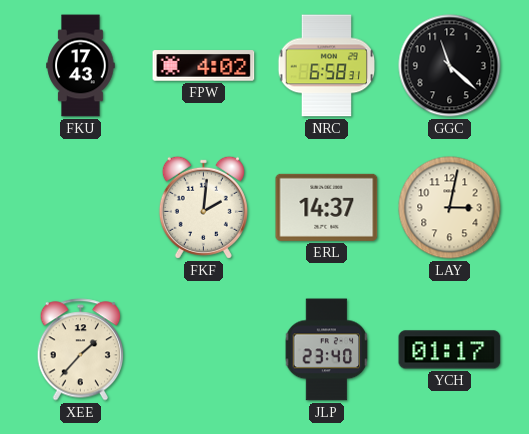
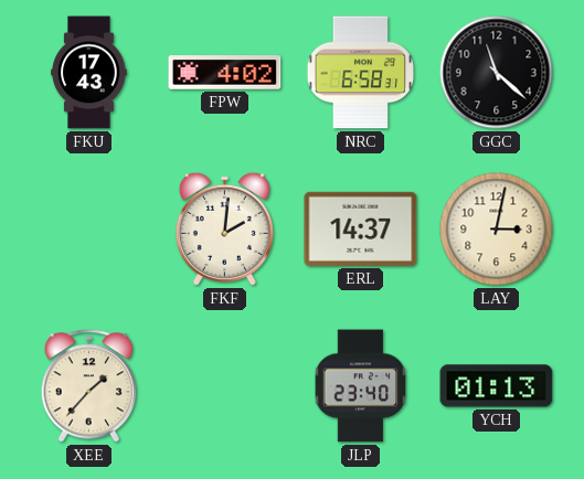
YCH: 01:17 -> 01:13
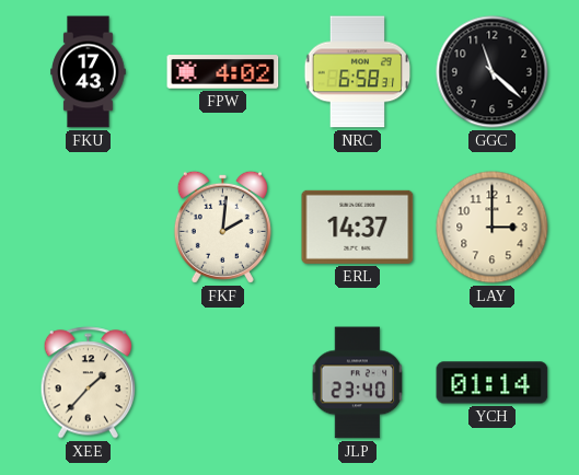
LAY: 3:02 -> 3:00
YCH: 01:13 -> 01:14
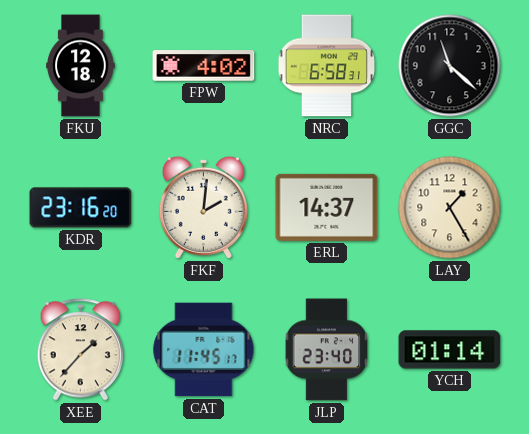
FKU: 17:43 -> 12:18
KDR: none -> 23:16
LAY: 3:00 -> 1:25
CAT: none -> 11:45
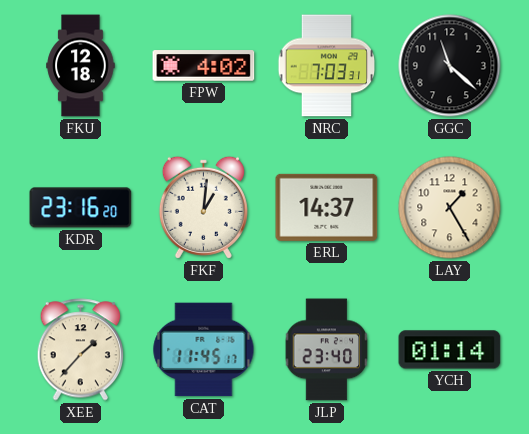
NRC: 6:58 -> 7:03
FKF: 2:01 -> 1:01
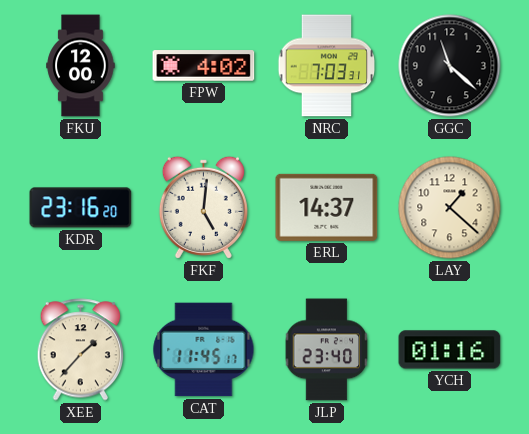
FKU: 12:18 -> 12:00
FKF: 1:01 -> 5:01
LAY: 1:25 -> 1:22
YCH: 01:14 -> 01:16
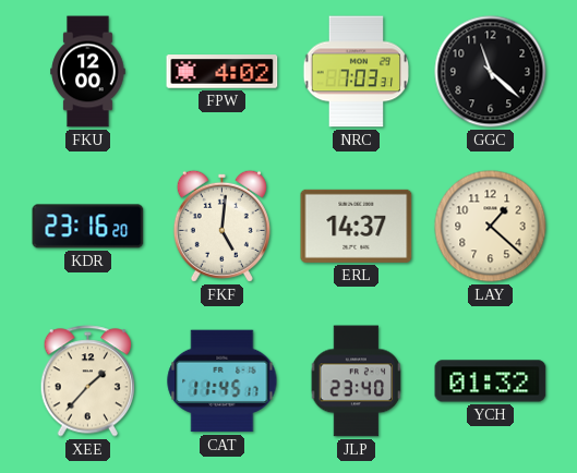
YCH: 01:16 -> 01:32
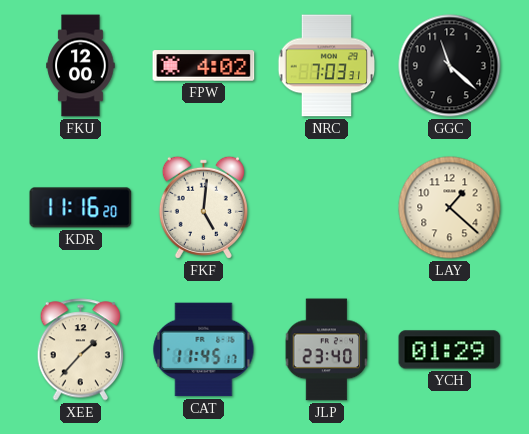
KDR: 23:16 -> 11:16
ERL: 14:37 -> none
YCH: 01:32 -> 01:29
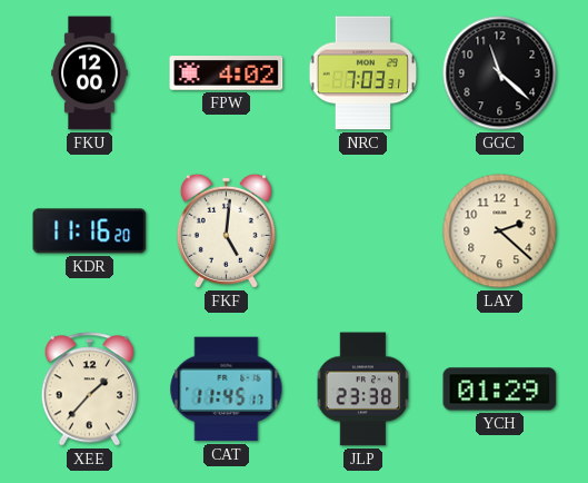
LAY: 1:22 -> 2:22
JLP: 23:40 -> 23:38
